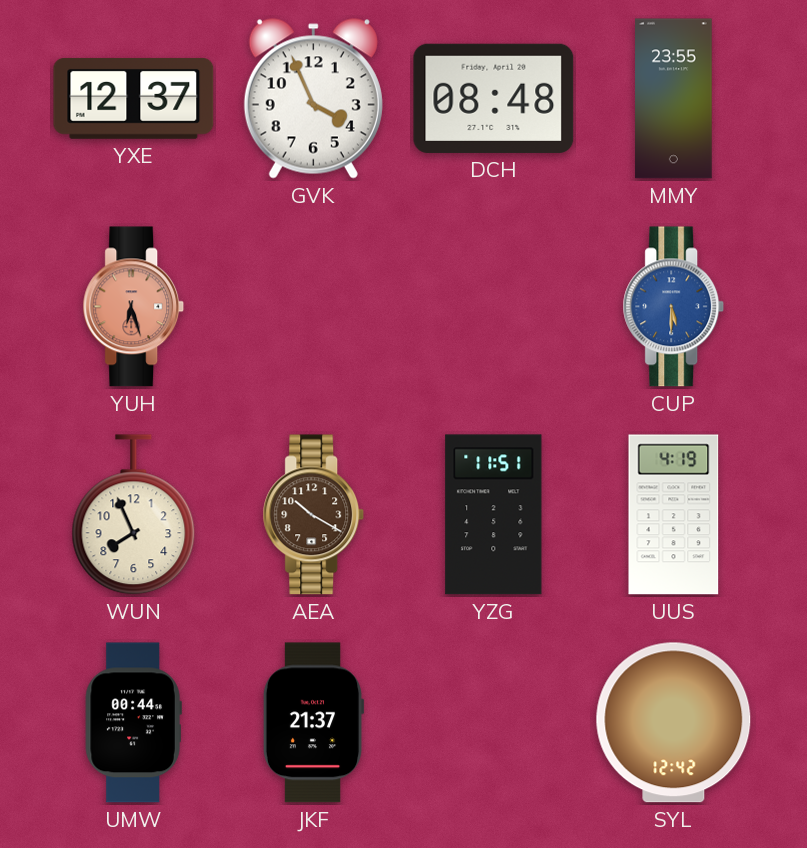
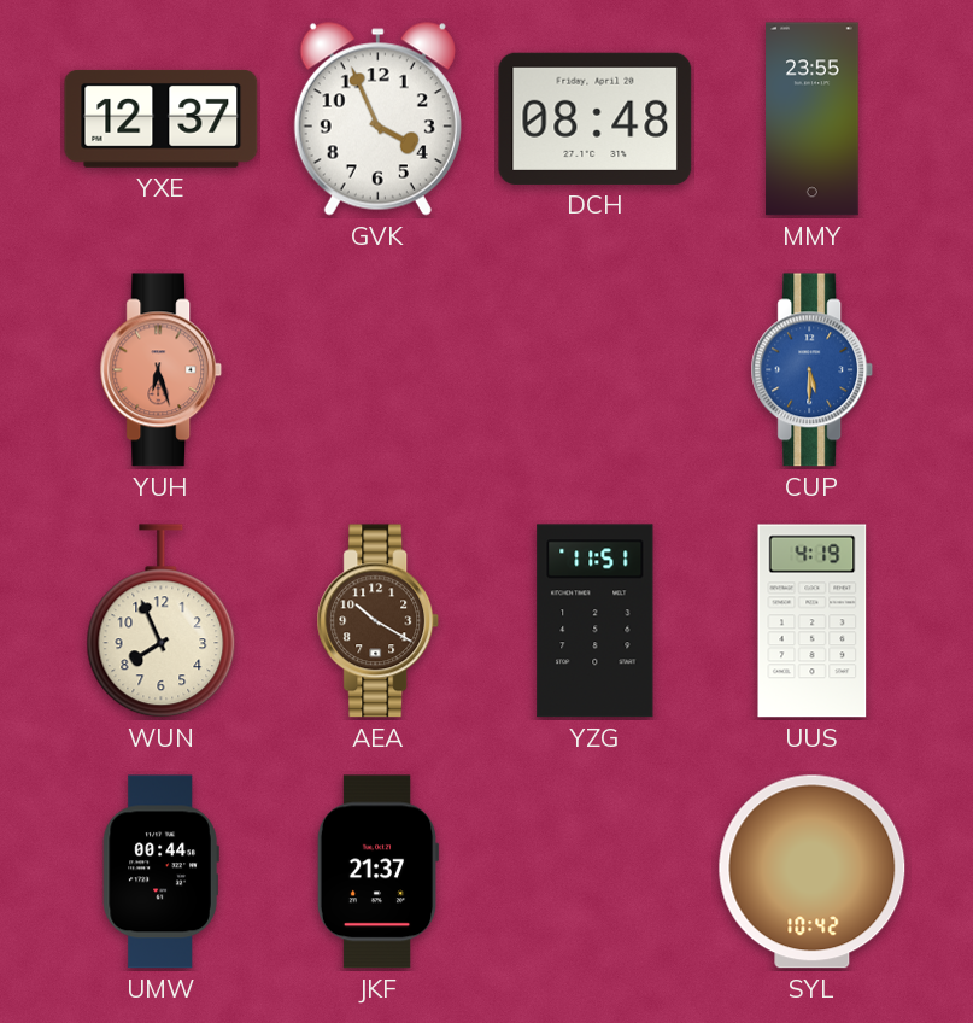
SYL: 12:42 -> 10:42
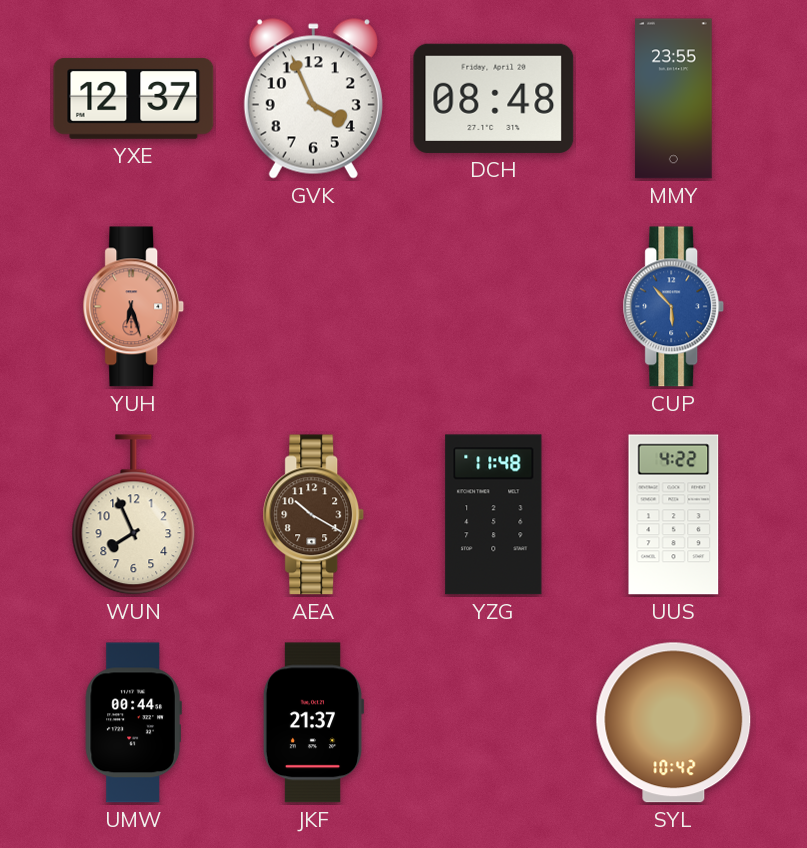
CUP: 5:30 -> 5:53
YZG: 11:51 -> 11:48
UUS: 4:19 -> 4:22
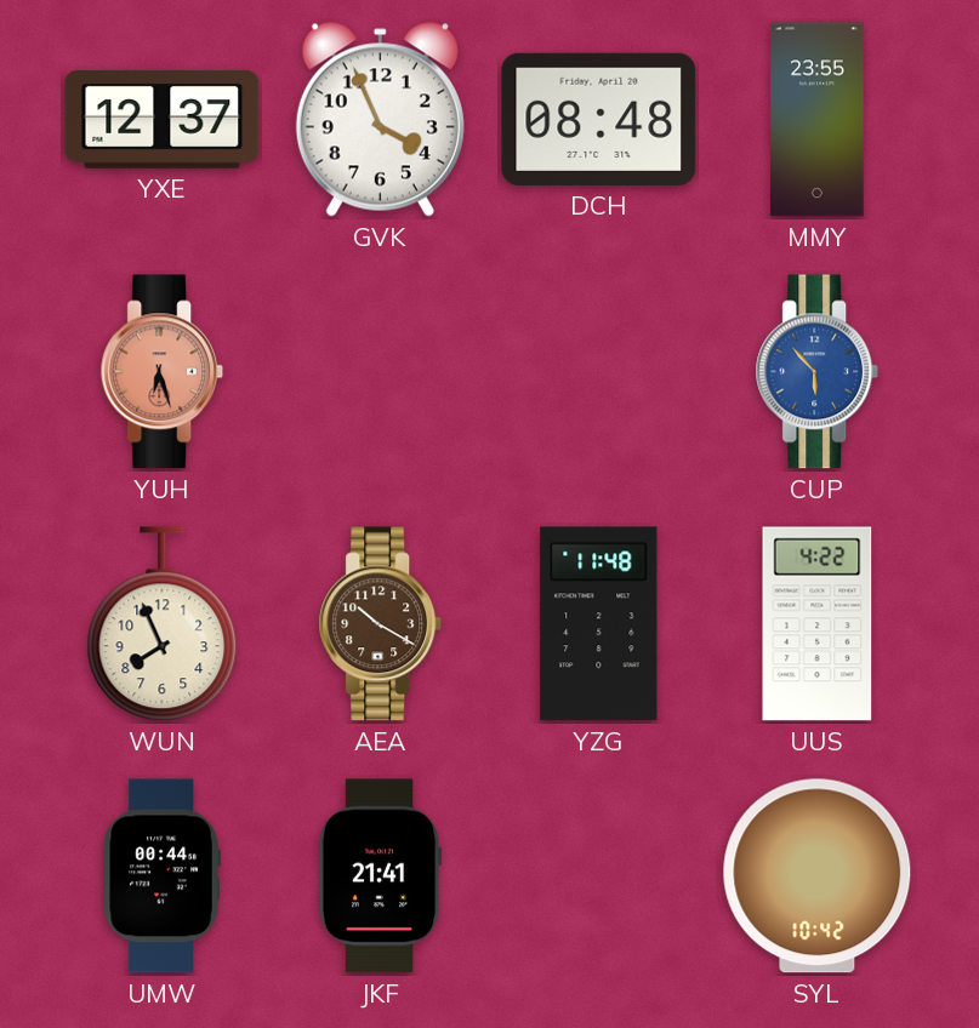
JKF: 21:37 -> 21:41
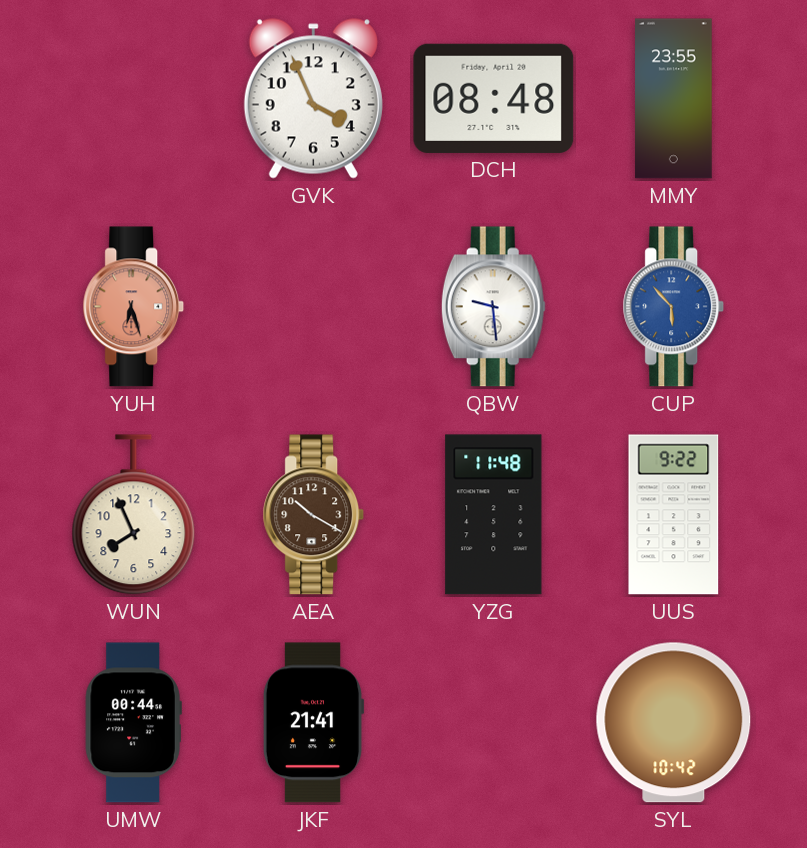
YXE: 12:37 -> none
QBW: none -> 9:29
UUS: 4:22 -> 9:22
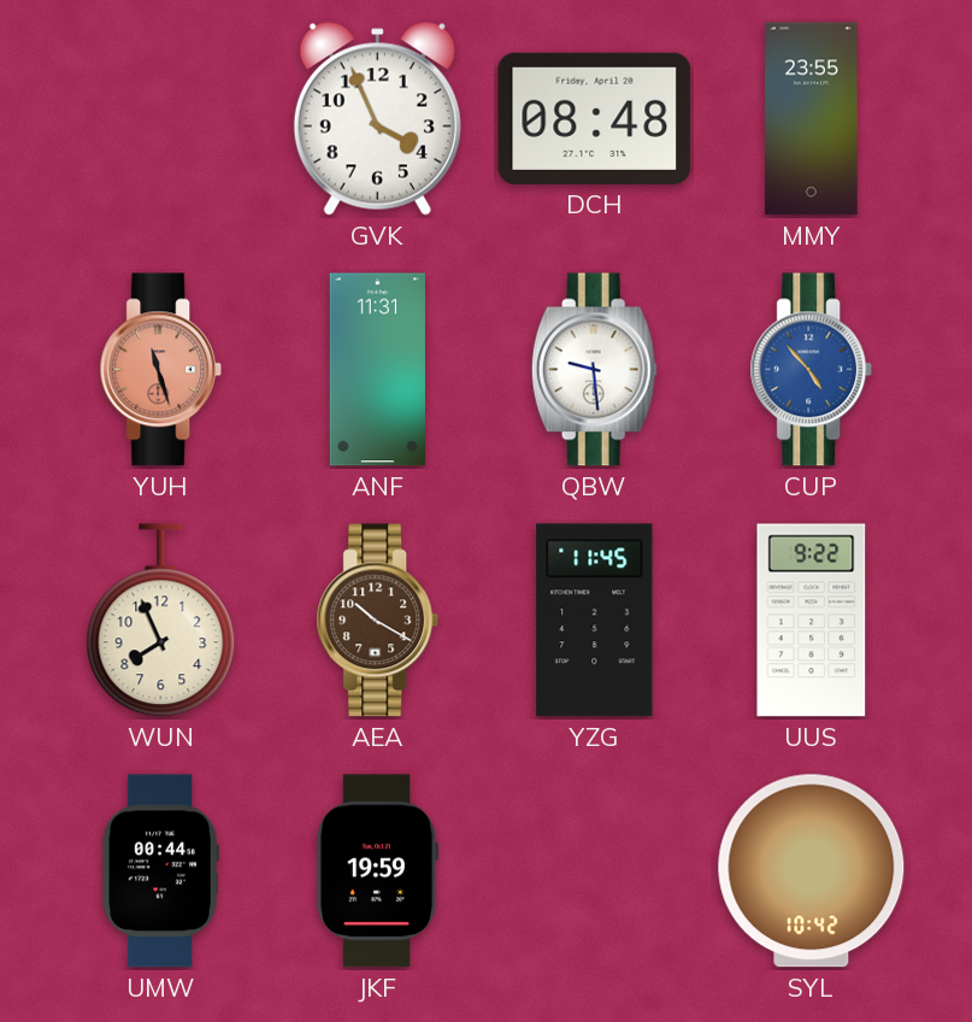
YUH: 6:27 -> 11:27
ANF: none -> 11:31
CUP: 5:53 -> 4:53
YZG: 11:48 -> 11:45
JKF: 21:41 -> 19:59
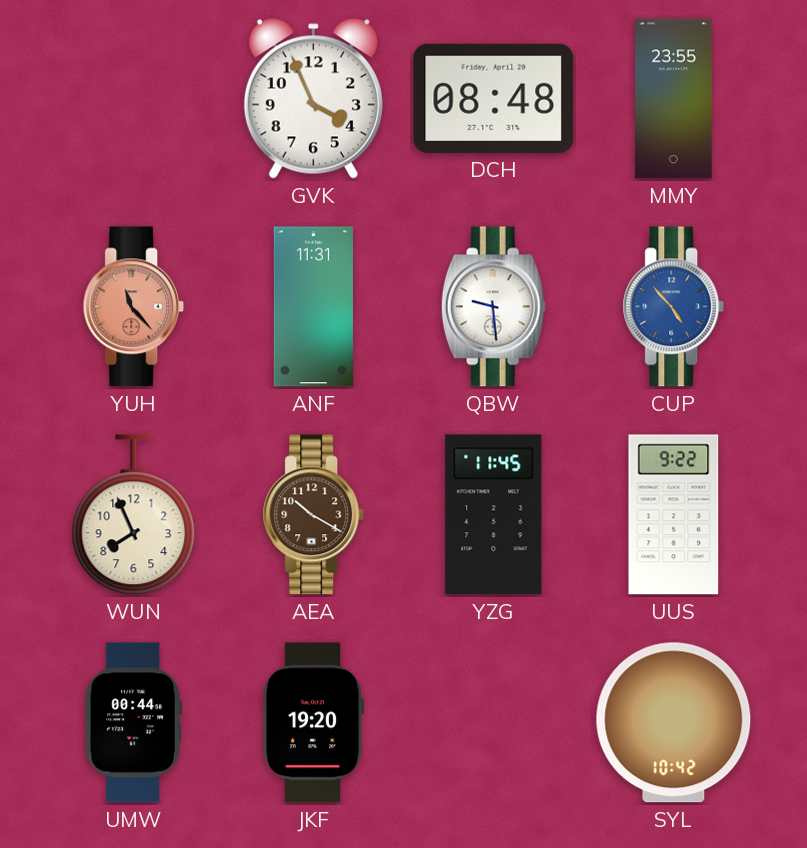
YUH: 11:27 -> 11:23
JKF: 19:59 -> 19:20
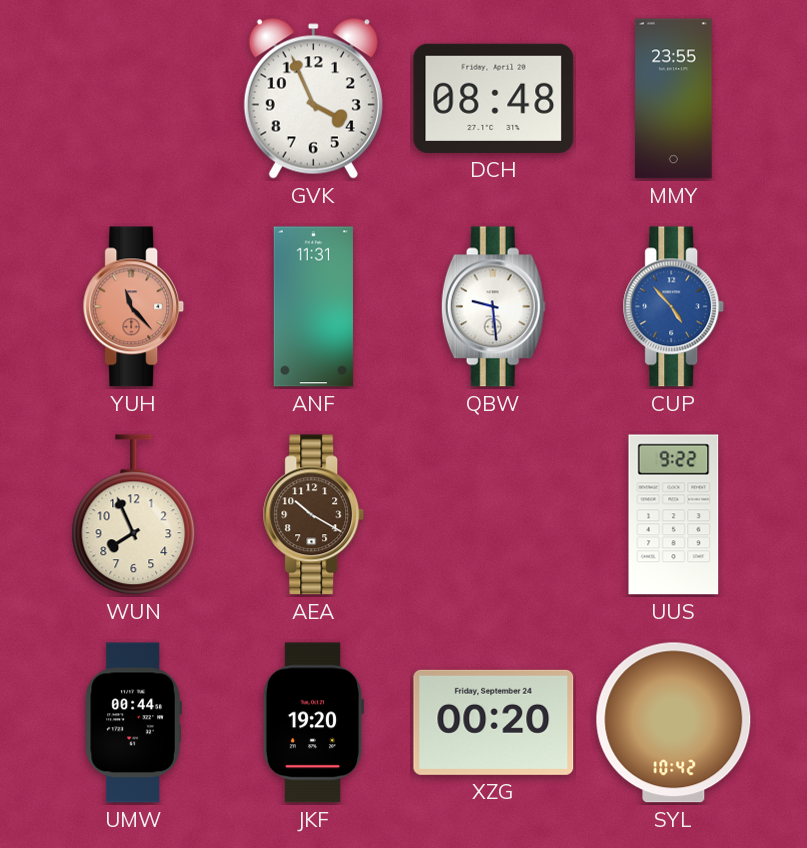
YZG: 11:45 -> none
XZG: none -> 00:20
